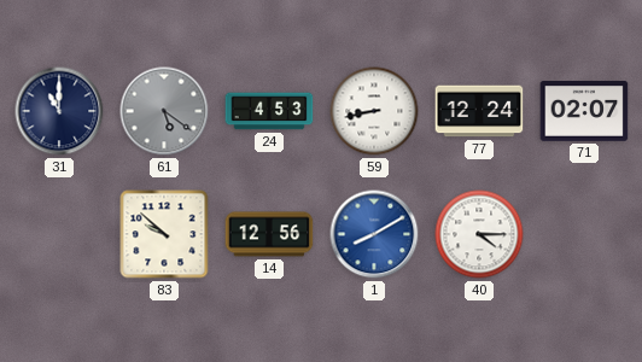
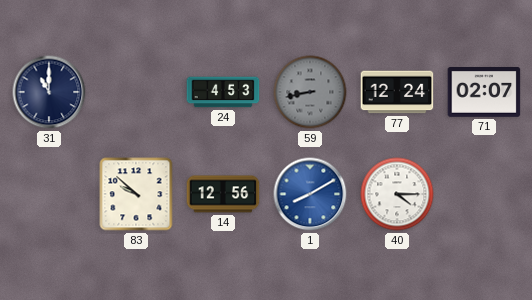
61: 5:21 -> none
59 dial: white -> grey
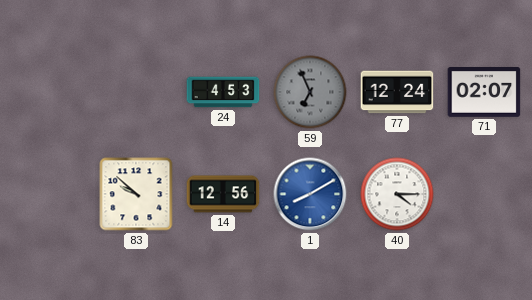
31: 11:00 -> none
59: 8:43 -> 6:56
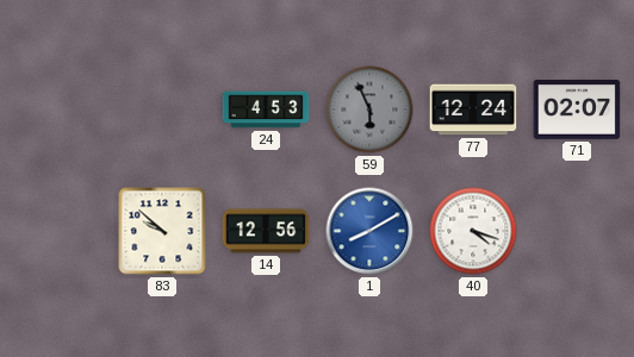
59: 6:56 -> 5:56
40: 4:15 -> 4:18
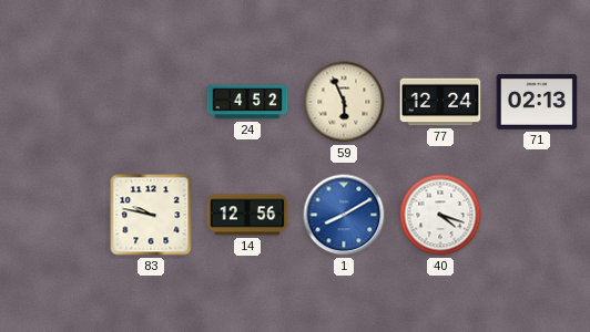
24: 4:53 -> 4:52
59 dial: grey -> cream
71: 02:07 -> 02:13
83: 9:52 -> 9:47
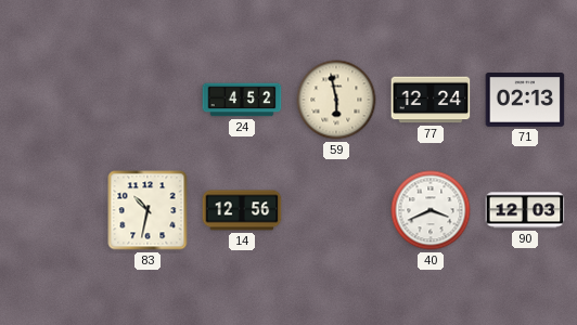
59: 5:56 -> 5:58
83: 9:47 -> 10:32
1: 8:10 -> none
40: 4:18 -> 3:41
90: none -> 12:03
